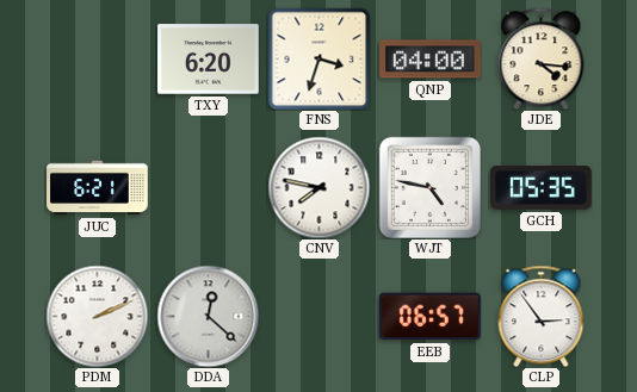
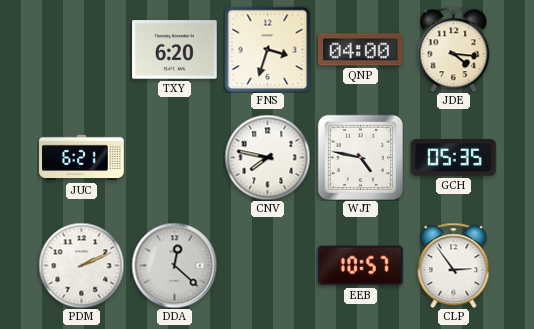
EEB: 06:57 -> 10:57
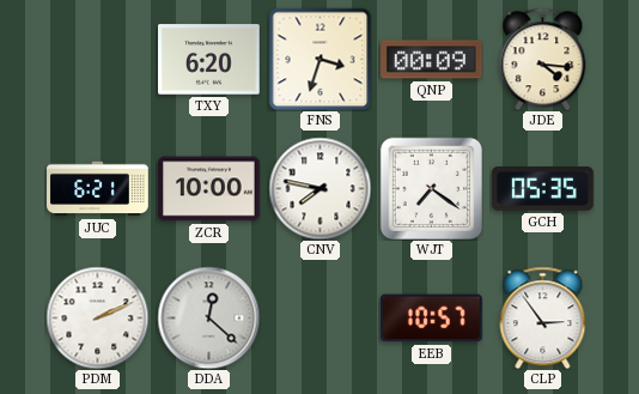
QNP: 04:00 -> 00:09
ZCR: none -> 10:00
WJT: 4:47 -> 7:21
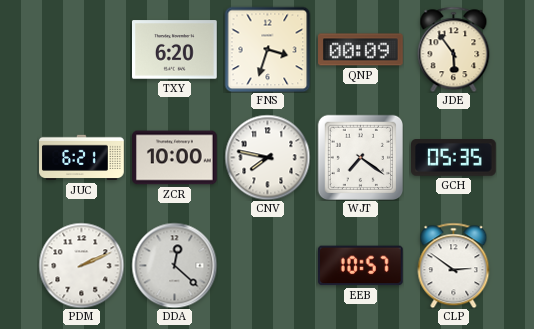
JDE: 4:16 -> 5:54
CLP: 2:54 -> 2:51
